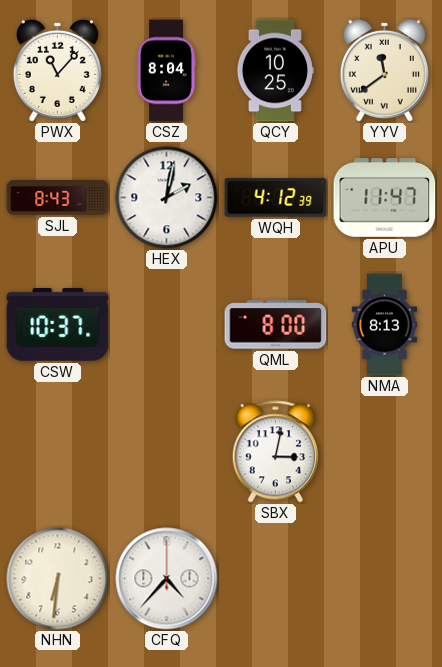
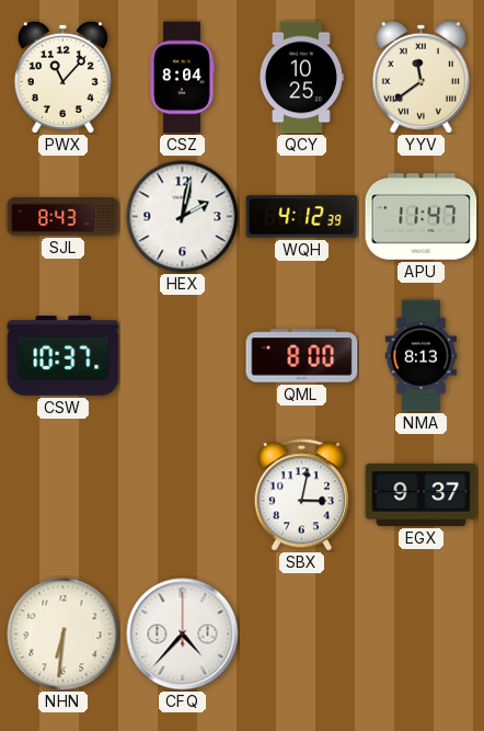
EGX: none -> 9:37
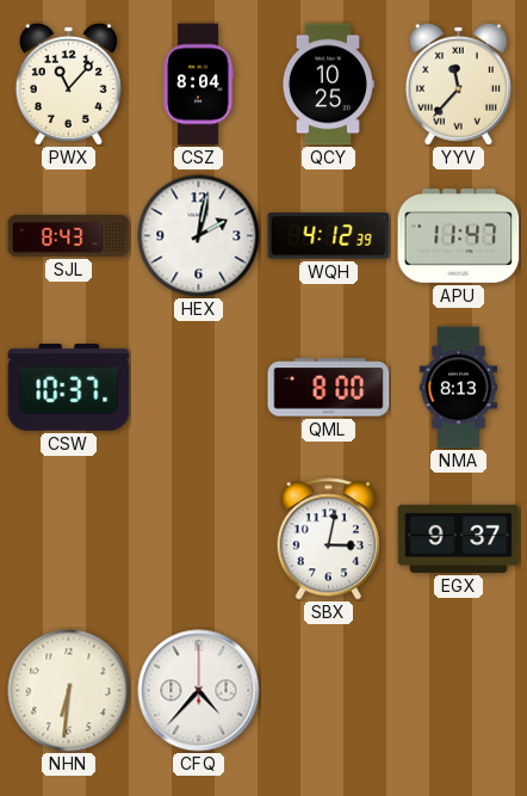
YYV: 11:39 -> 11:37
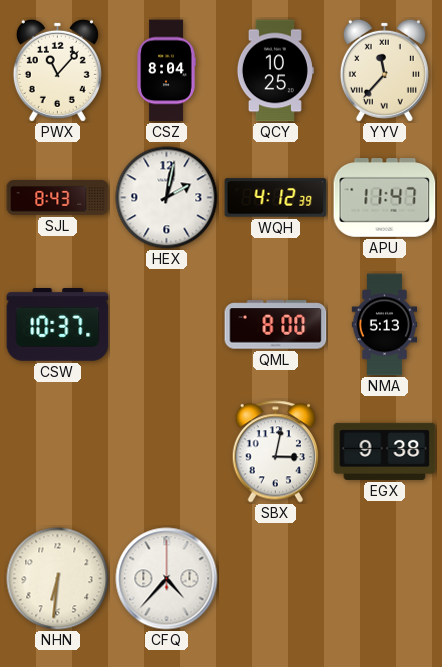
NMA: 8:13 -> 5:13
EGX: 9:37 -> 9:38
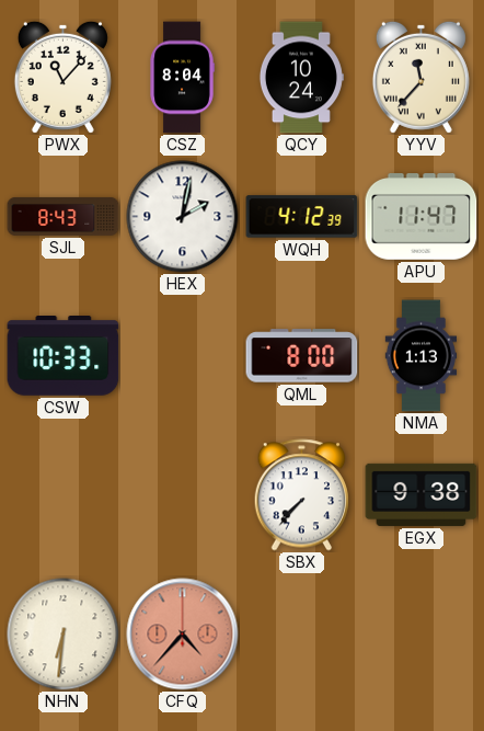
QCY: 10:25 -> 10:24
CSW: 10:37 -> 10:33
NMA: 5:13 -> 1:13
SBX: 3:02 -> 7:37
CFQ dial: white -> salmon
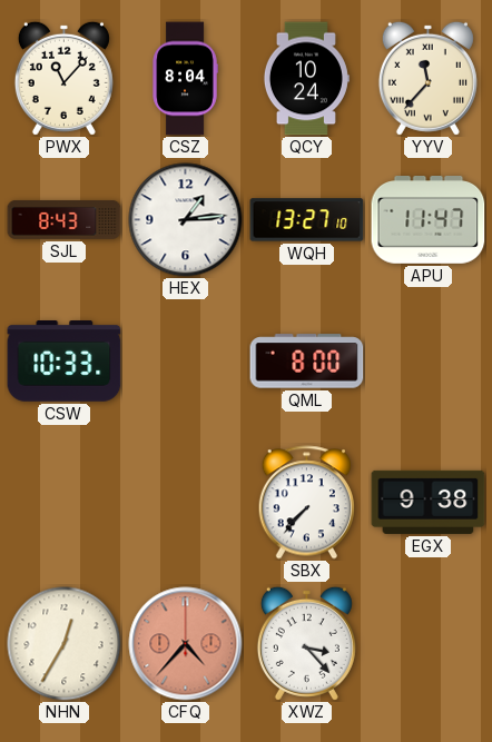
HEX: 2:02 -> 1:14
WQH: 4:12 -> 13:27
NMA: 1:13 -> none
NHN: 6:31 -> 12:35
XWZ: none -> 3:23
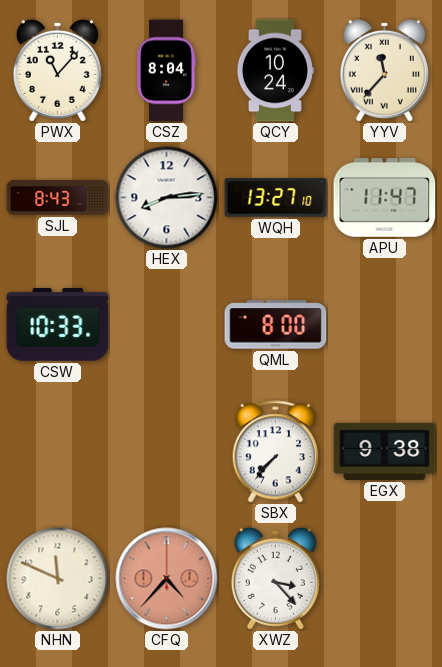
HEX: 1:14 -> 8:14
NHN: 12:35 -> 11:49
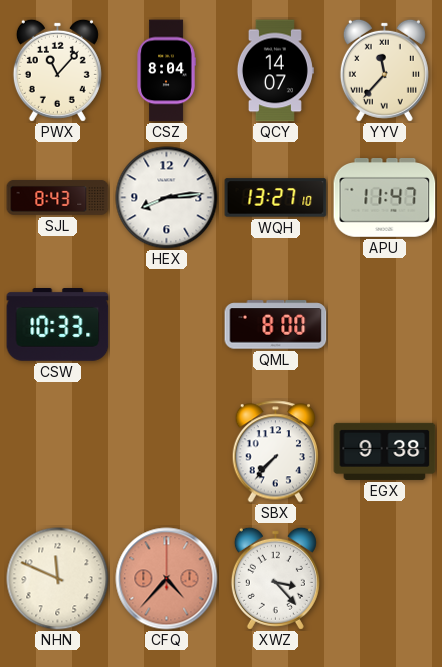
QCY: 10:24 -> 14:07
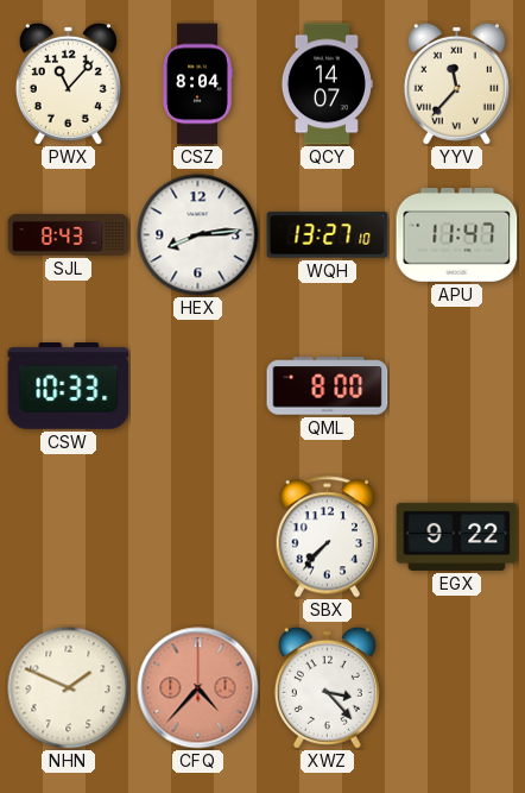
EGX: 9:38 -> 9:22
NHN: 11:49 -> 1:49
